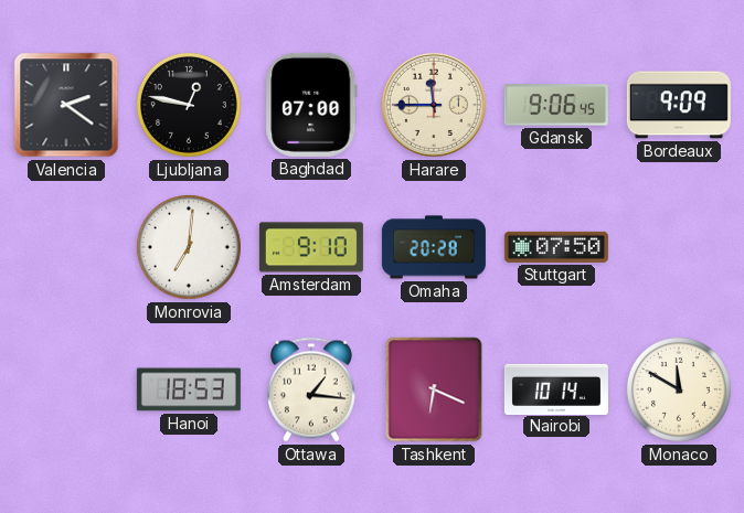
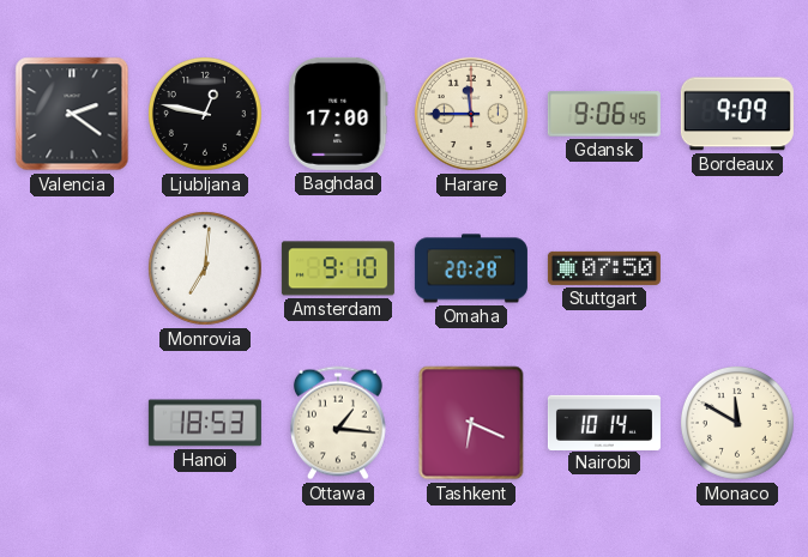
Baghdad: 07:00 -> 17:00
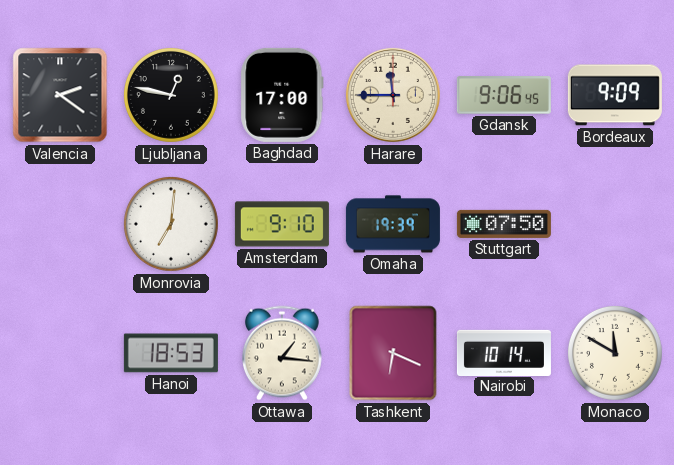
Omaha: 20:28 -> 19:39
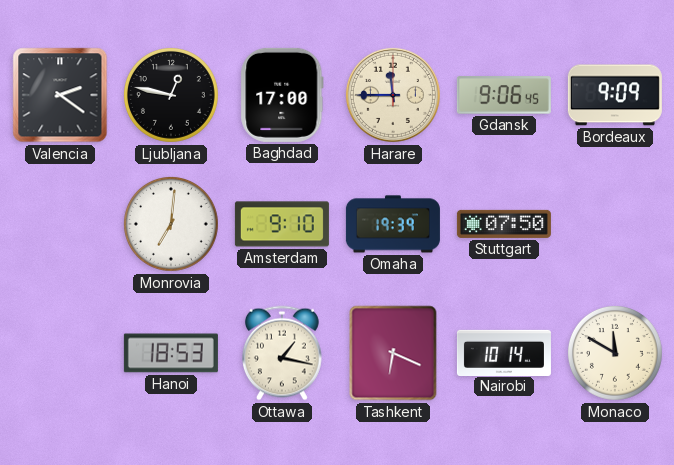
Ottawa: 1:16 -> 1:17
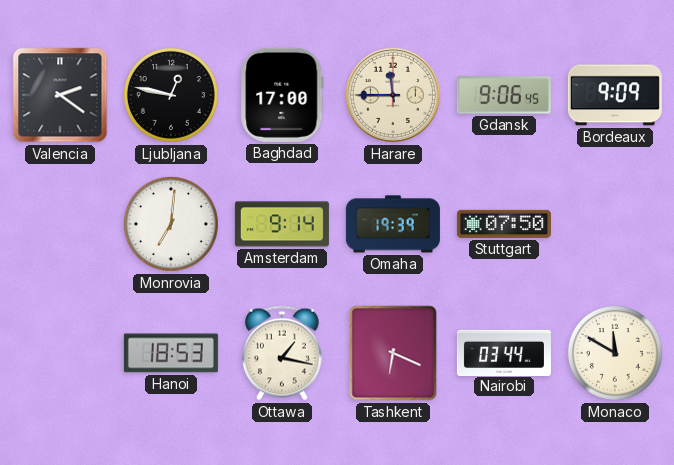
Amsterdam: 9:10 -> 9:14
Nairobi: 10:14 -> 03:44
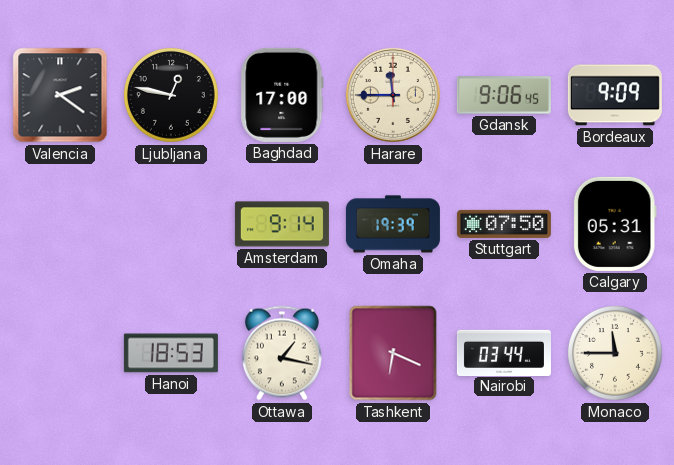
Monrovia: 7:01 -> none
Calgary: none -> 05:31
Monaco: 11:50 -> 11:45
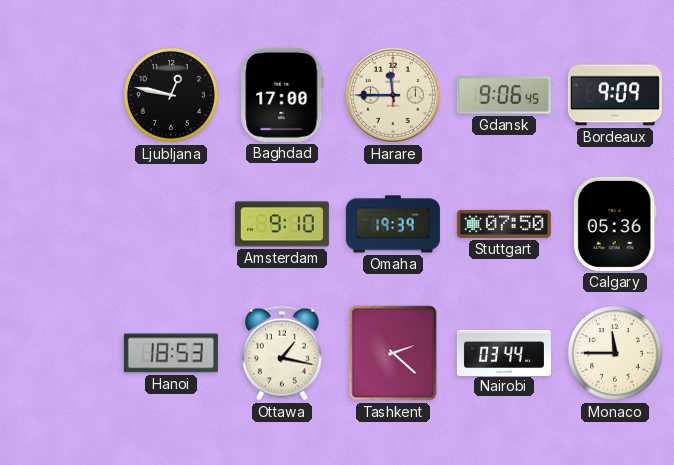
Valencia: 2:21 -> none
Amsterdam: 9:14 -> 9:10
Calgary: 05:31 -> 05:36
Tashkent: 6:19 -> 2:22
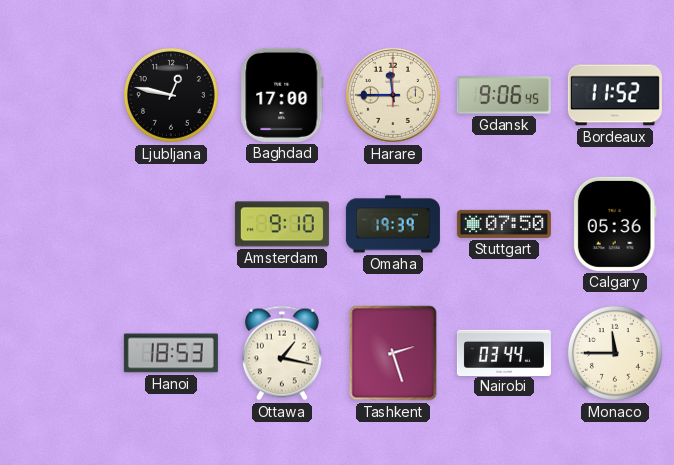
Bordeaux: 9:09 -> 11:52
Tashkent: 2:22 -> 2:27
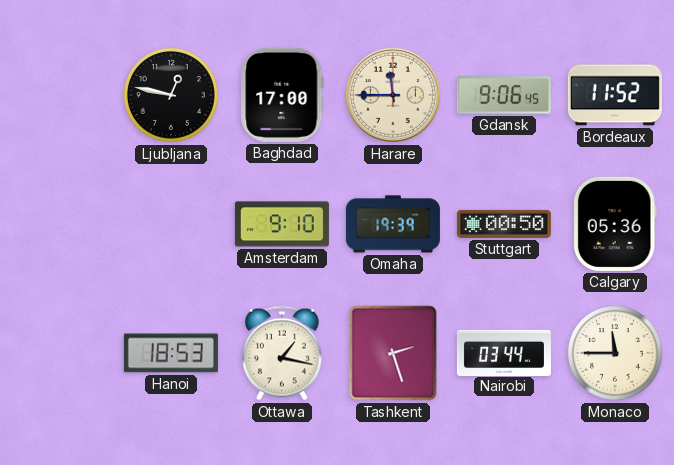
Stuttgart: 07:50 -> 00:50
